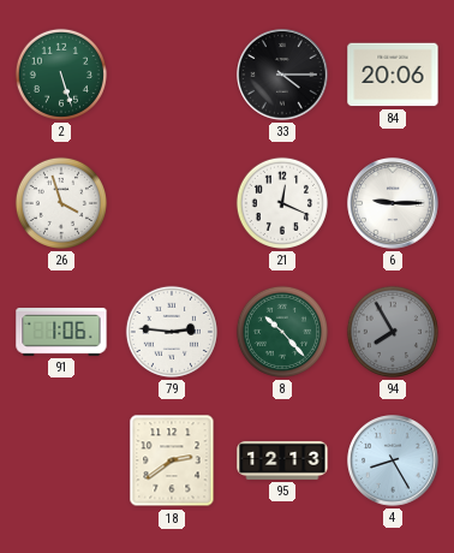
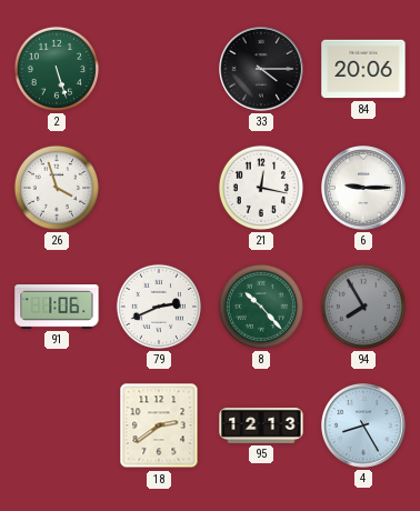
21: 12:19 -> 12:17
79: 2:46 -> 2:41
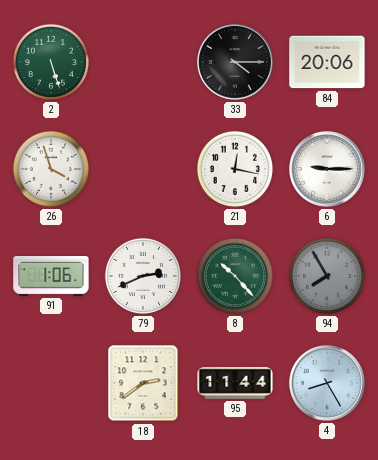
95: 12:13 -> 11:44
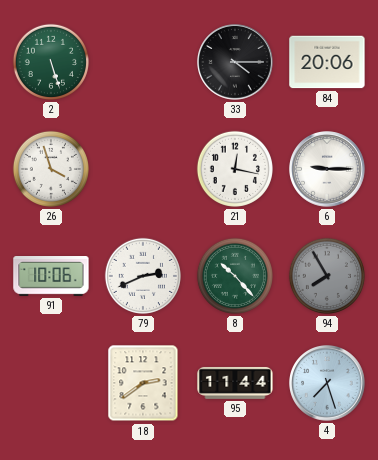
91: 1:06 -> 10:06
4: 8:25 -> 7:27
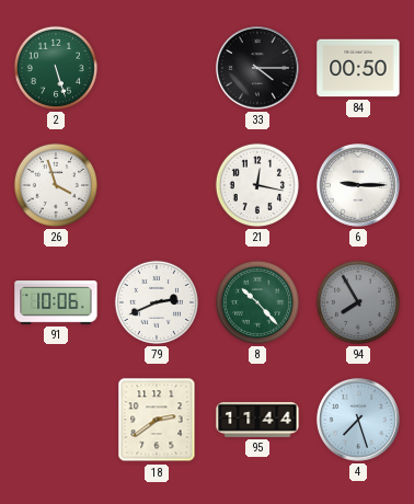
84: 20:06 -> 00:50
